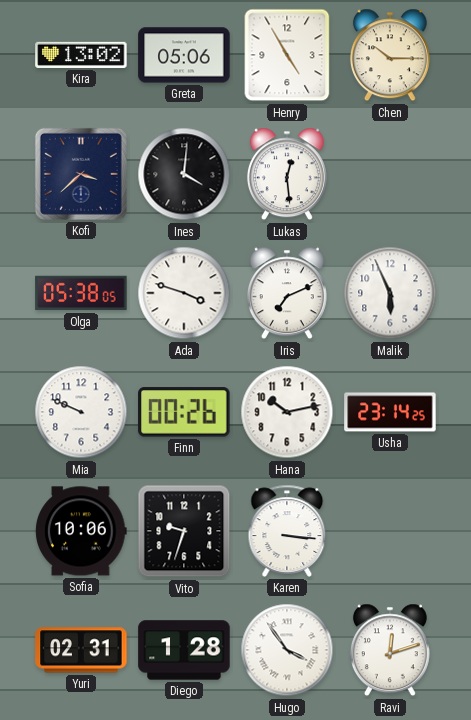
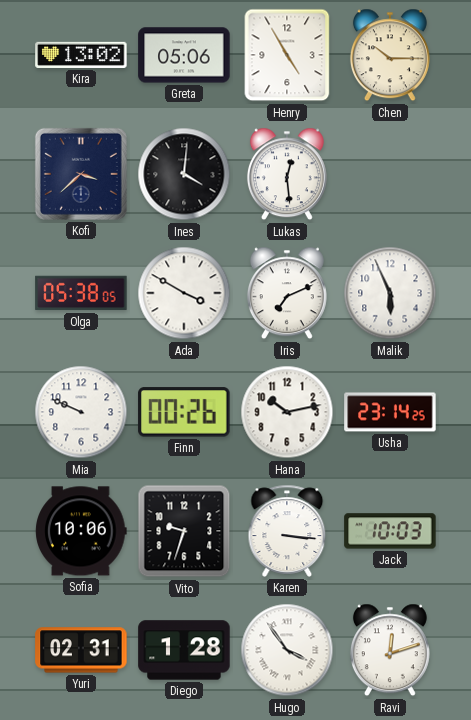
Ada: 3:48 -> 3:50
Jack: none -> 10:03
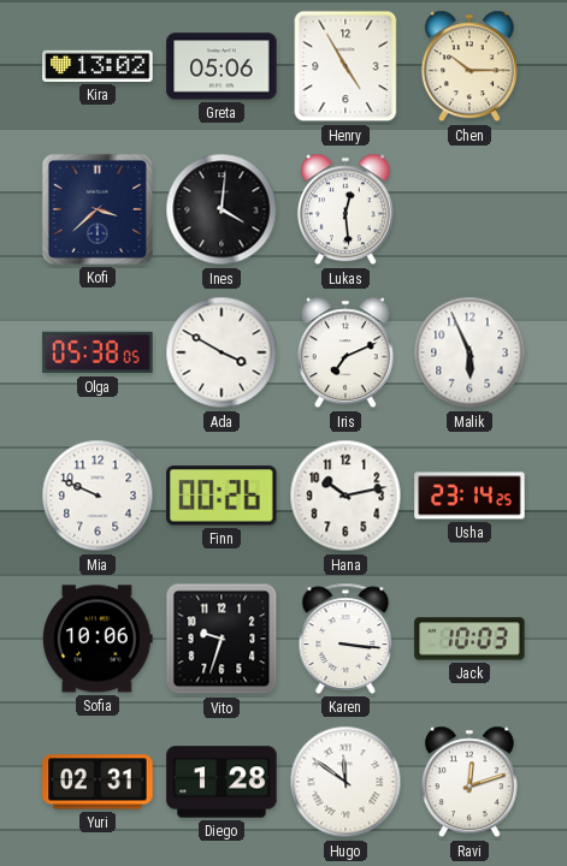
Hugo: 3:54 -> 11:51
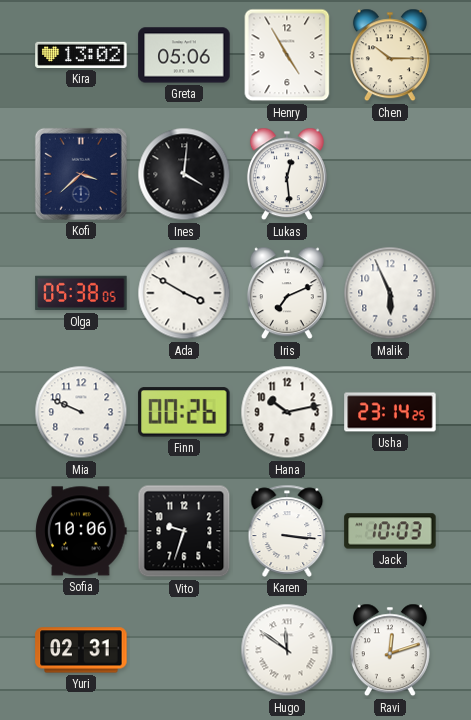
Diego: 1:28 -> none
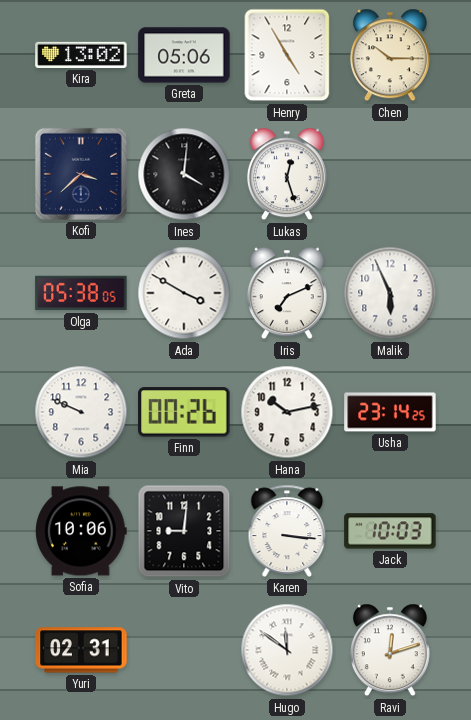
Lukas: 12:29 -> 12:27
Vito: 9:33 -> 9:01
